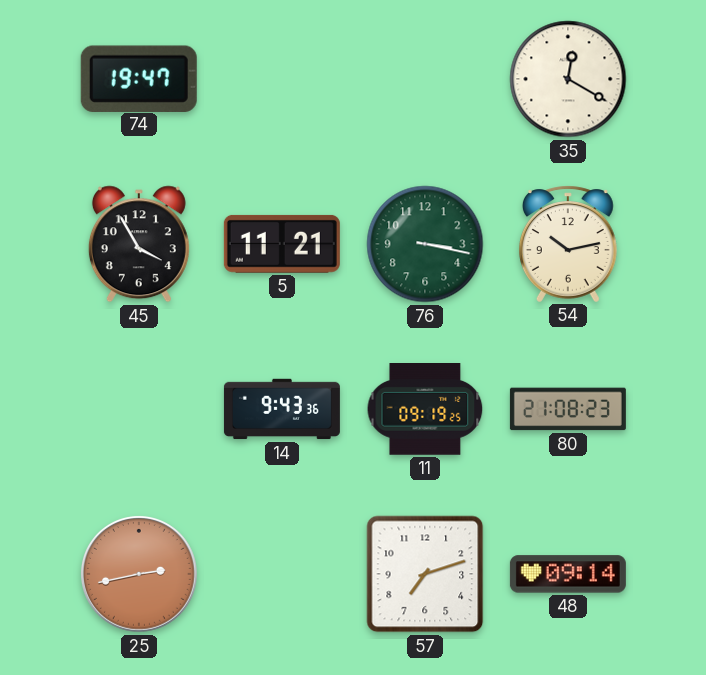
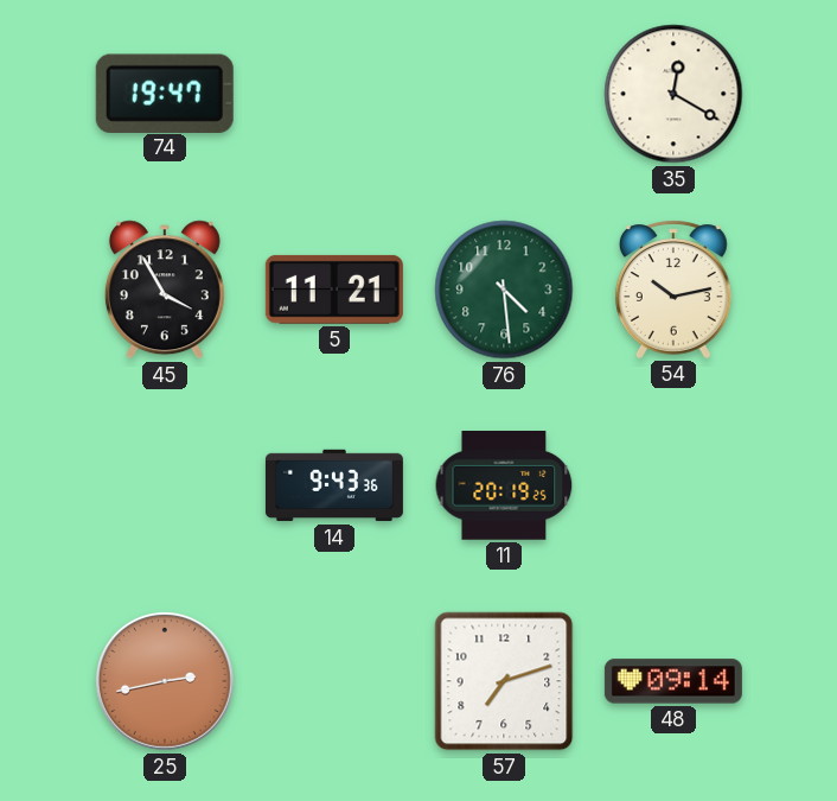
76: 3:17 -> 4:29
11: 09:19 -> 20:19
80: 21:08 -> none
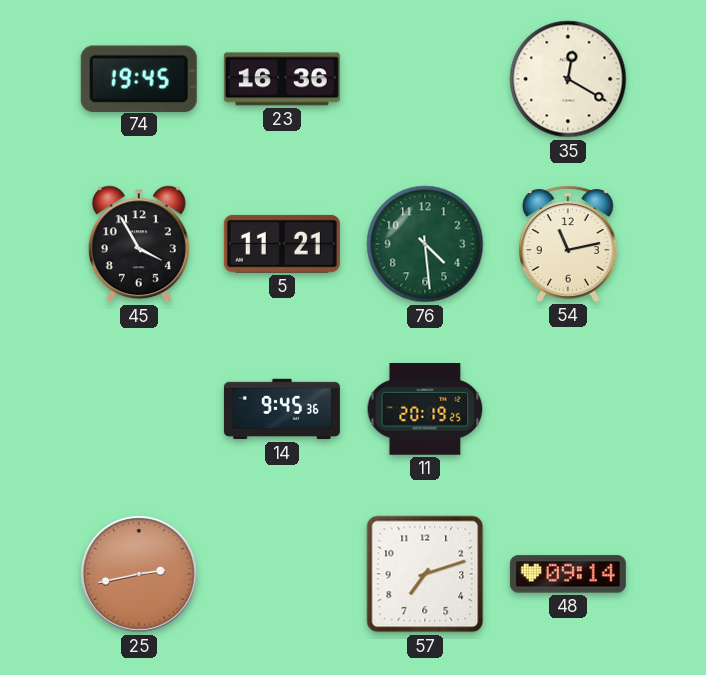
74: 19:47 -> 19:45
23: none -> 16:36
54: 10:13 -> 11:13
14: 9:43 -> 9:45
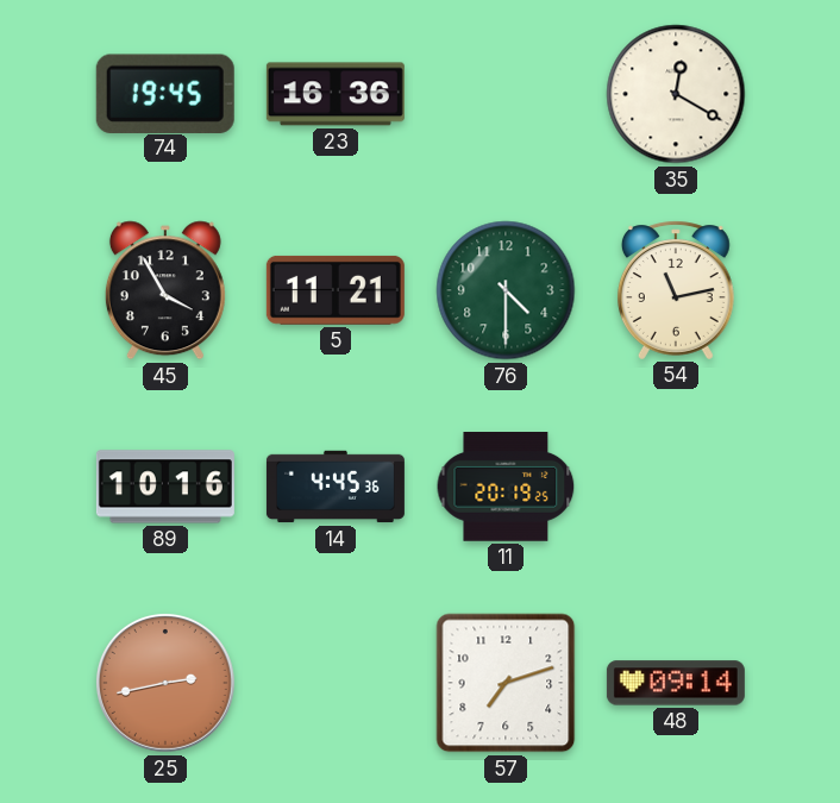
76: 4:29 -> 4:30
89: none -> 10:16
14: 9:45 -> 4:45
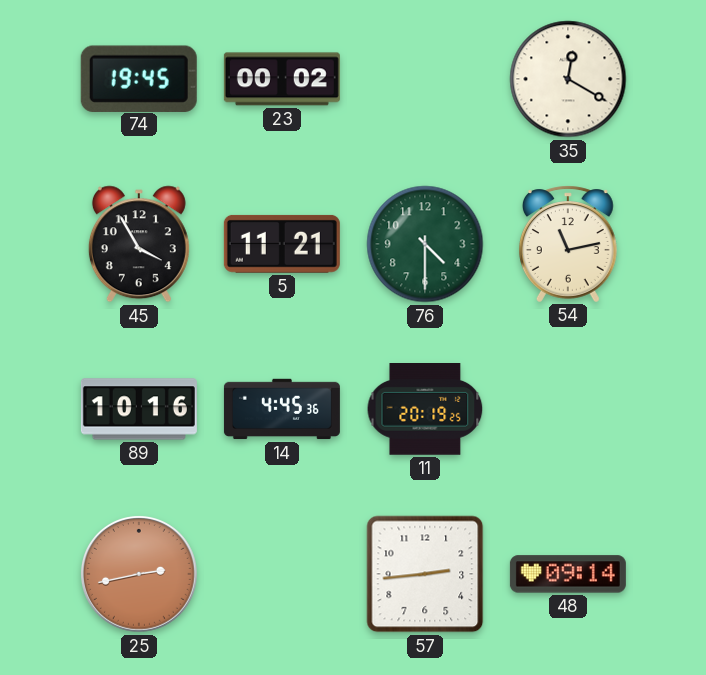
23: 16:36 -> 00:02
57: 7:12 -> 2:44
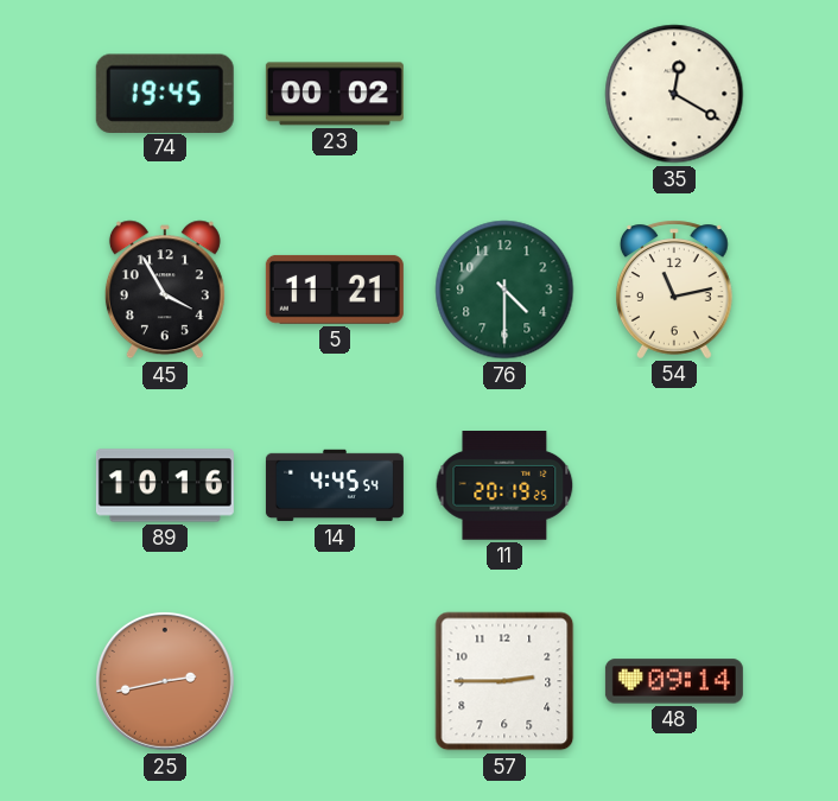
14: 4:45:36 -> 4:45:54
57: 2:44 -> 2:45
